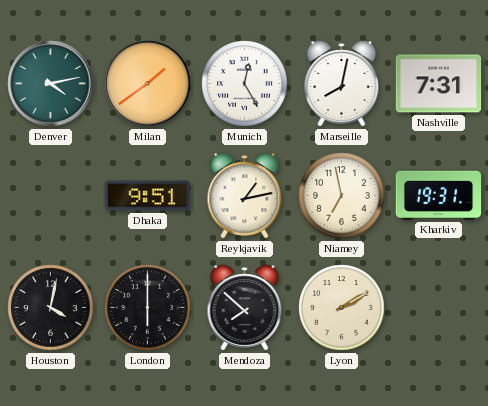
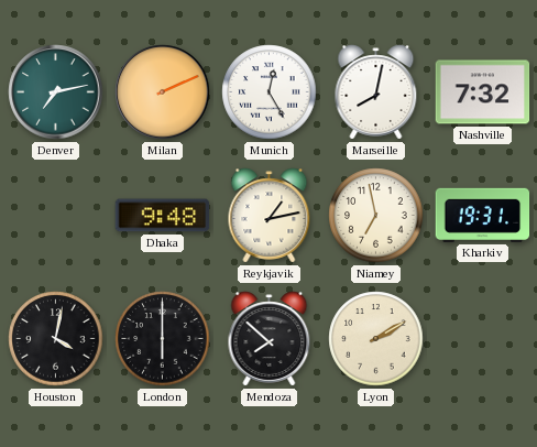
Denver: 4:13 -> 7:13
Milan: 1:39 -> 2:11
Nashville: 7:31 -> 7:32
Dhaka: 9:51 -> 9:48
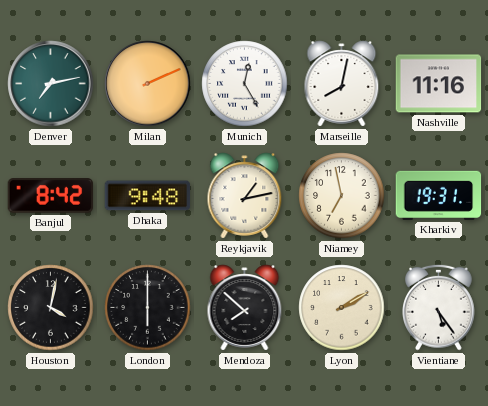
Nashville: 7:32 -> 11:16
Banjul: none -> 8:42
Vientiane: none -> 5:24
